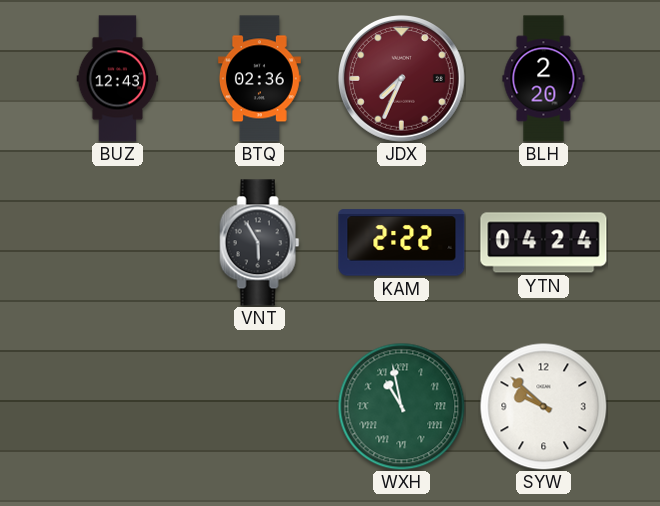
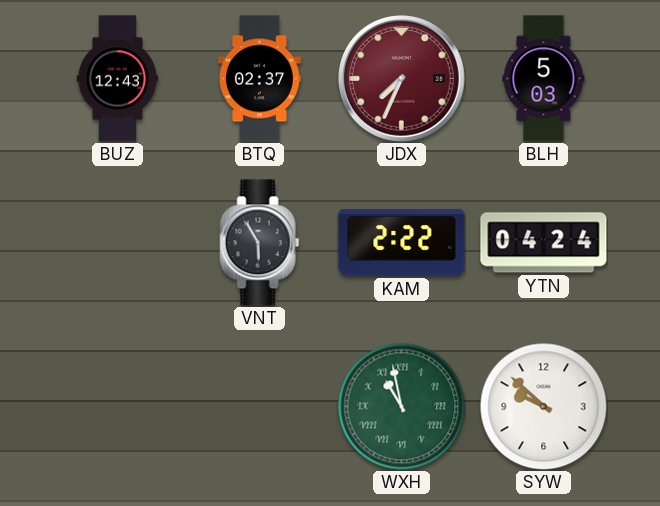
BTQ: 02:36 -> 02:37
BLH: 2:20 -> 5:03
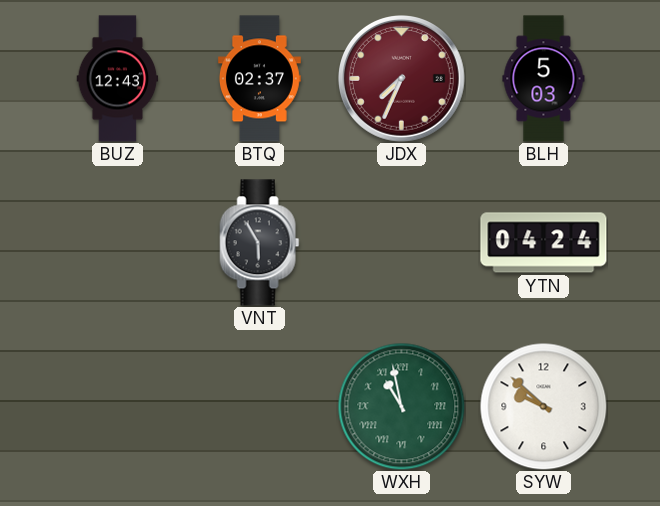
KAM: 2:22 -> none
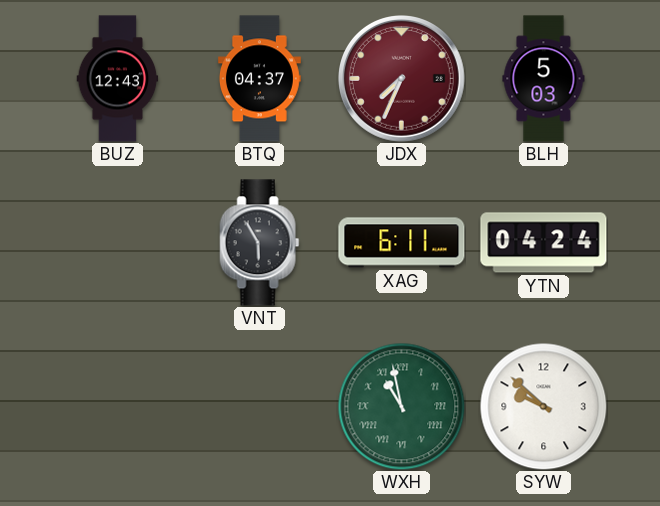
BTQ: 02:37 -> 04:37
XAG: none -> 6:11
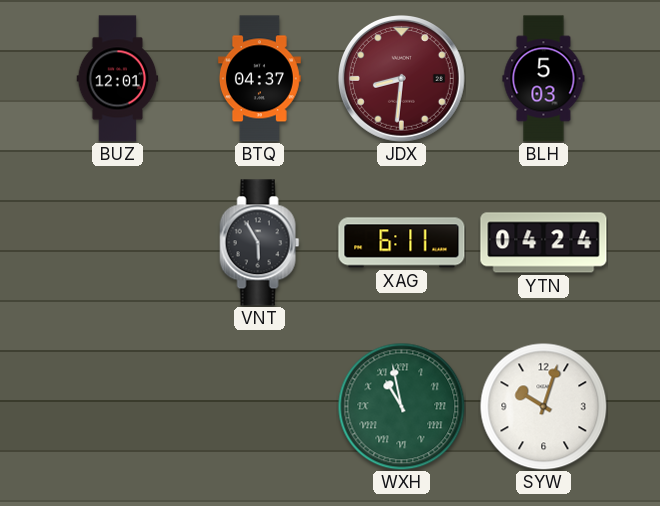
BUZ: 12:43 -> 12:01
JDX: 7:34 -> 8:31
SYW: 9:52 -> 10:03
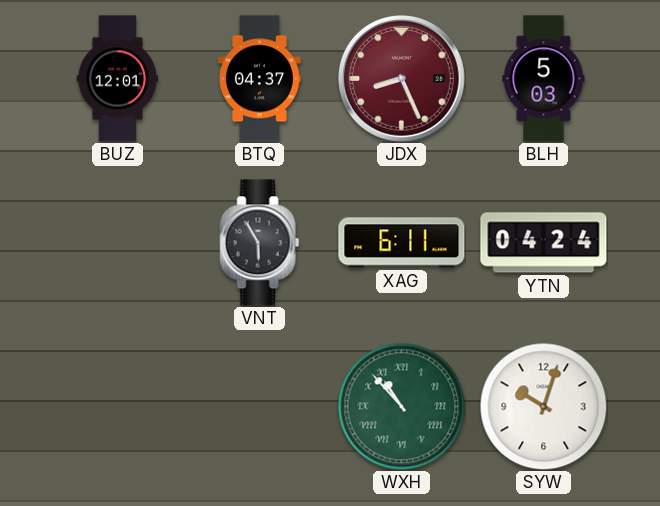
JDX: 8:31 -> 8:26
WXH: 10:58 -> 10:53
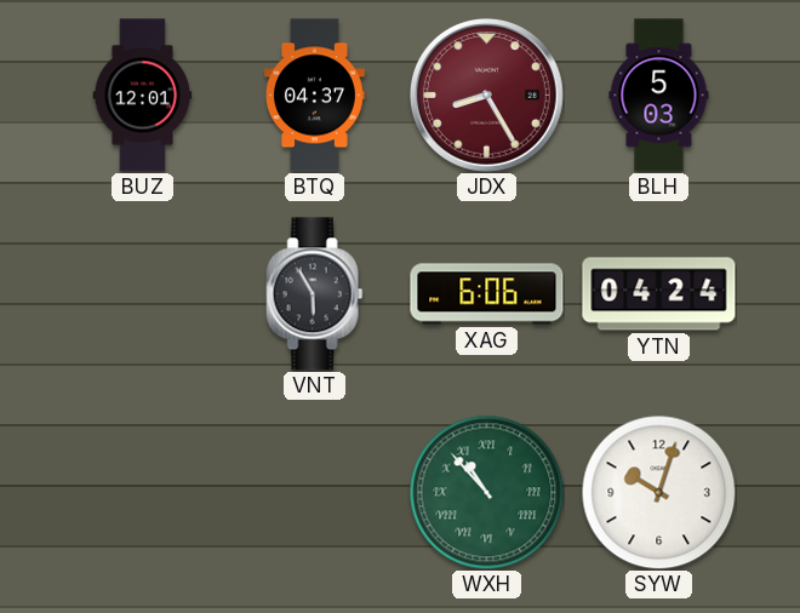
JDX: 8:26 -> 8:25
XAG: 6:11 -> 6:06
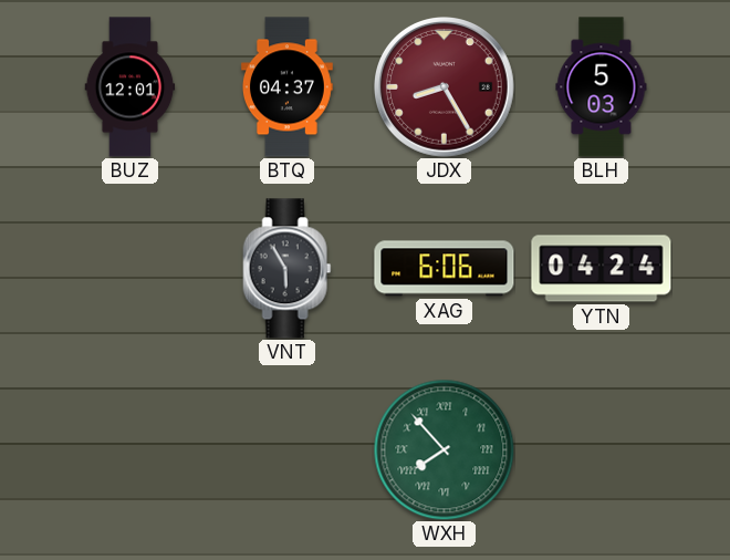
WXH: 10:53 -> 7:53
SYW: 10:03 -> none
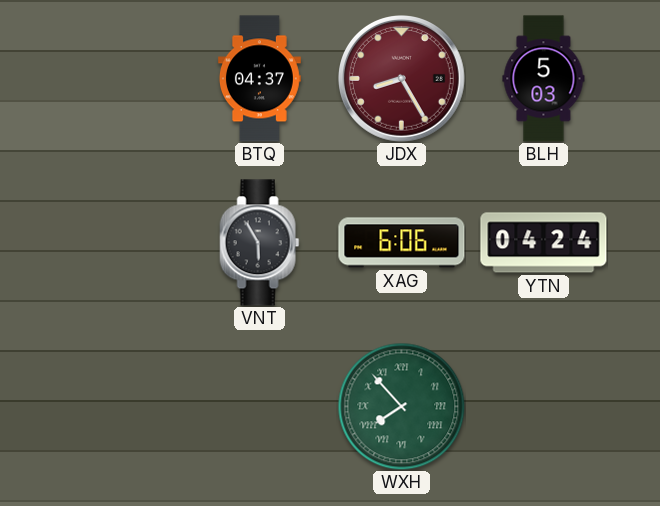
BUZ: 12:01 -> none
